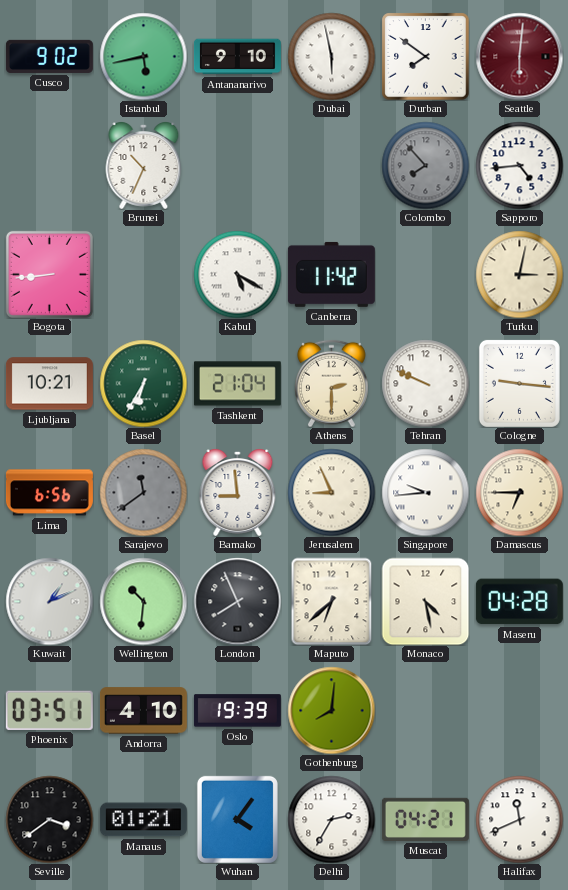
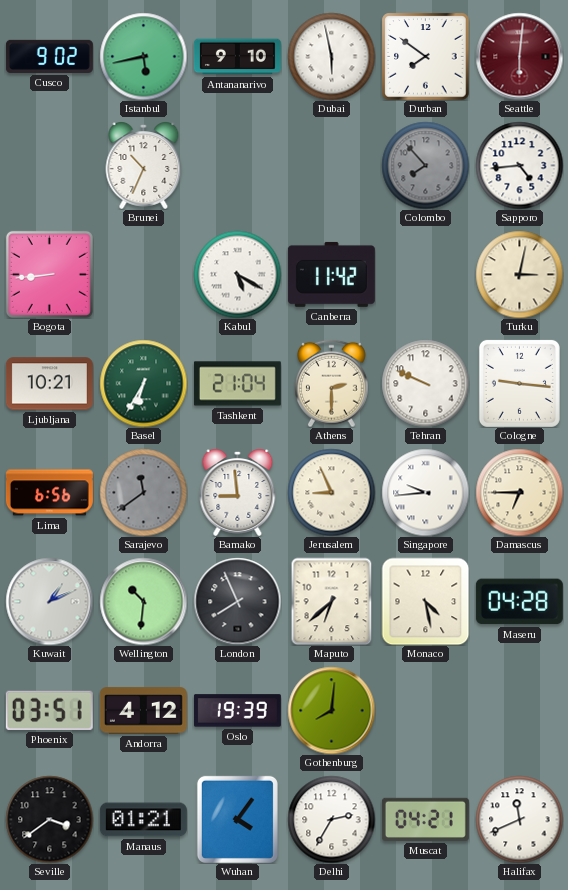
Andorra: 4:10 -> 4:12
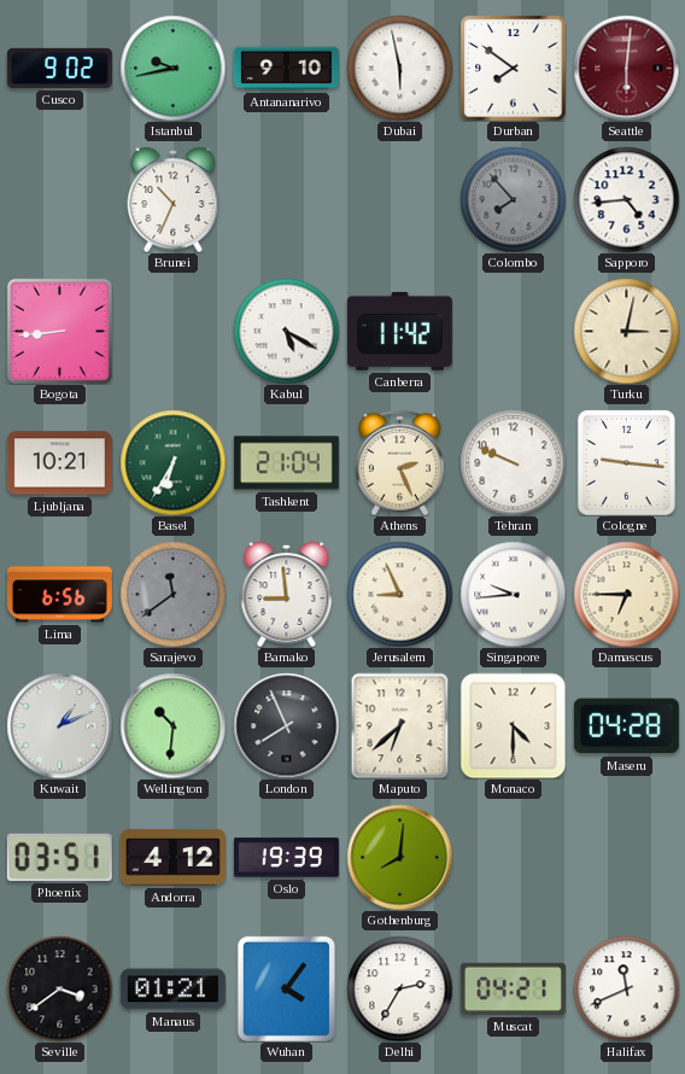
Istanbul: 5:43 -> 9:43
Athens: 2:30 -> 2:26
Monaco: 4:28 -> 4:30
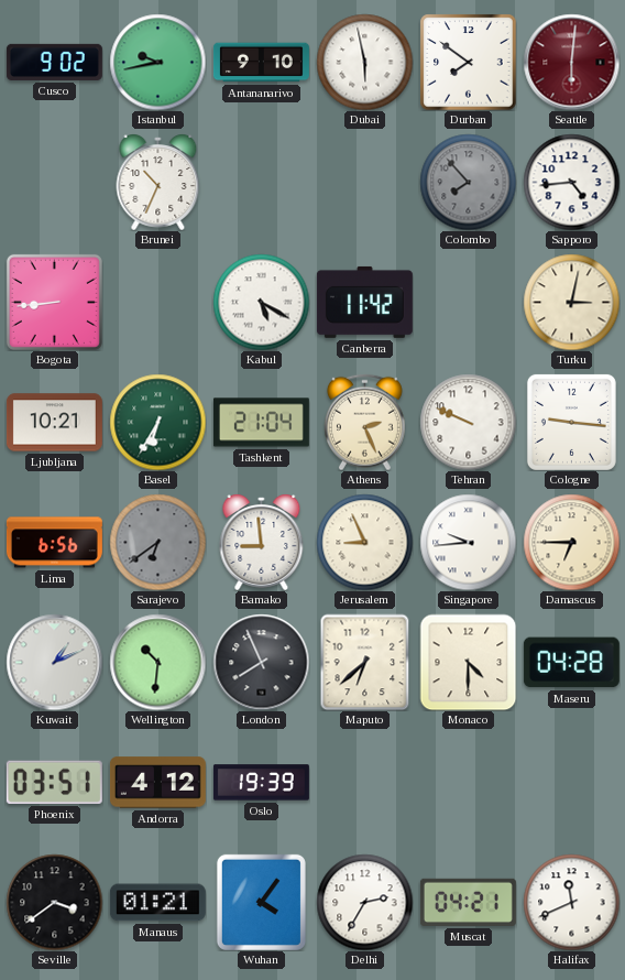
Sarajevo: 11:39 -> 6:39
Gothenburg: 8:01 -> none
